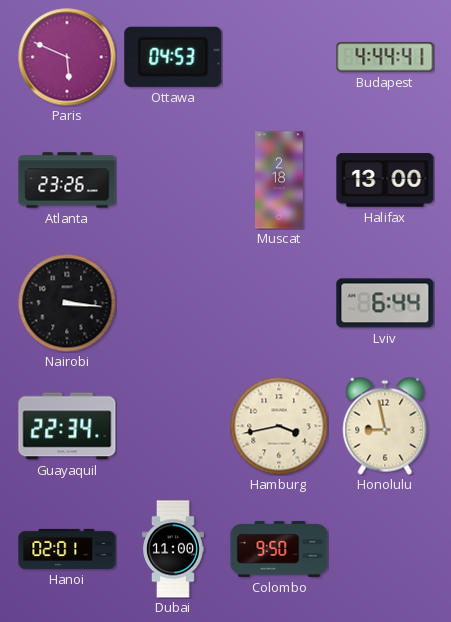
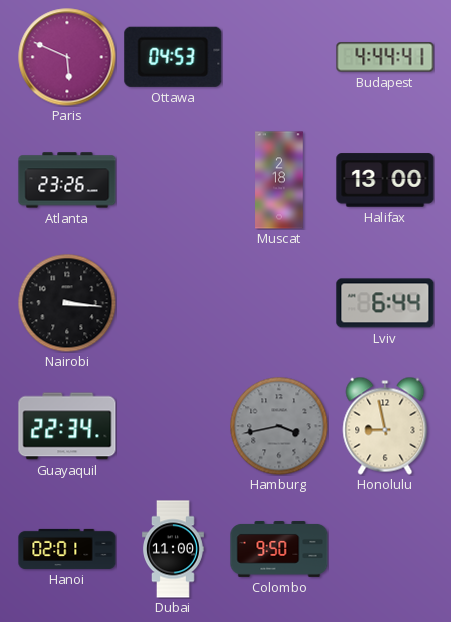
Hamburg dial: cream -> grey
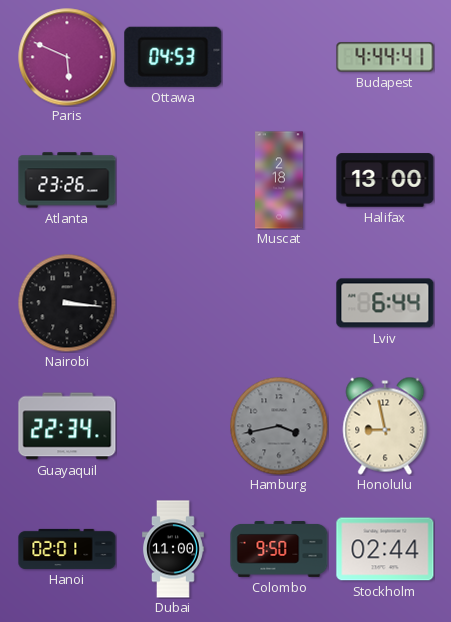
Stockholm: none -> 02:44
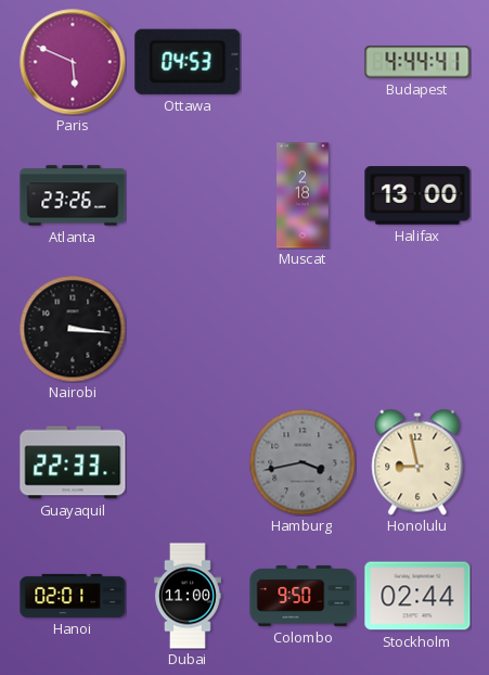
Lviv: 6:44 -> none
Guayaquil: 22:34 -> 22:33
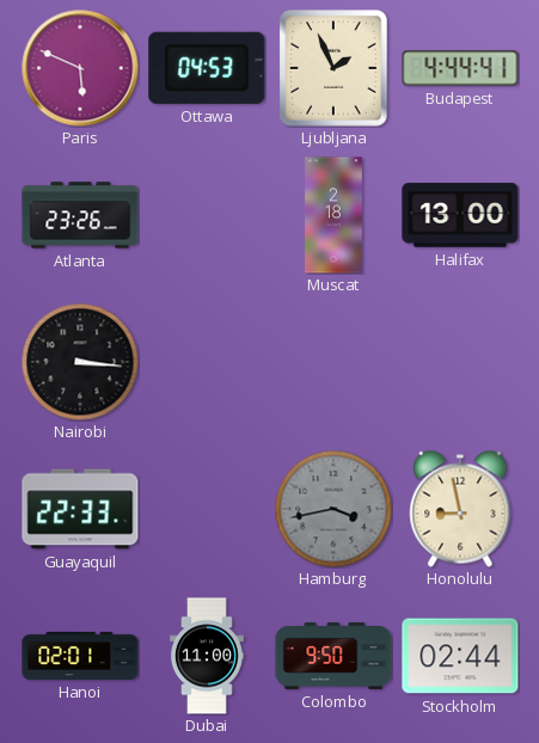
Ljubljana: none -> 1:56
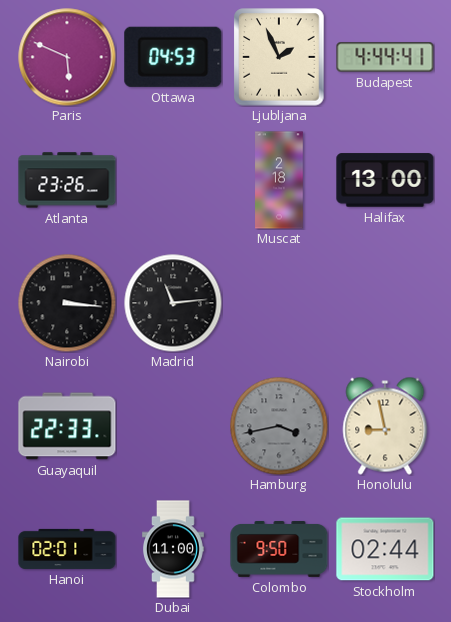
Madrid: none -> 11:14
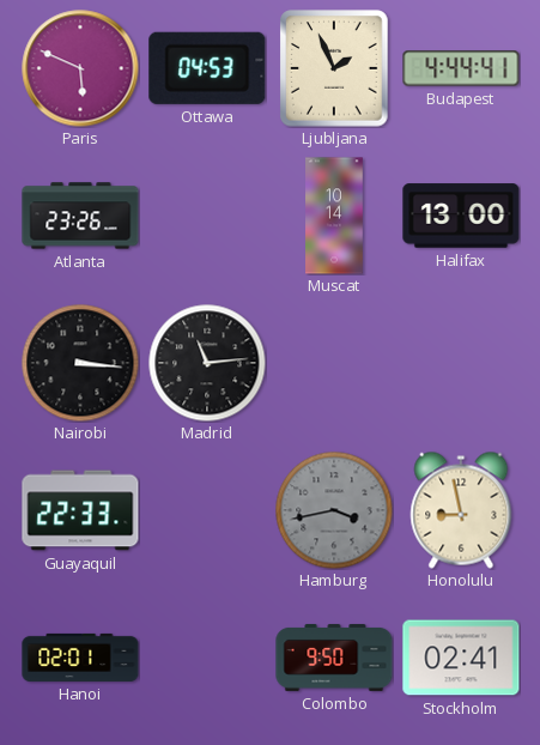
Muscat: 2:18 -> 10:14
Dubai: 11:00 -> none
Stockholm: 02:44 -> 02:41
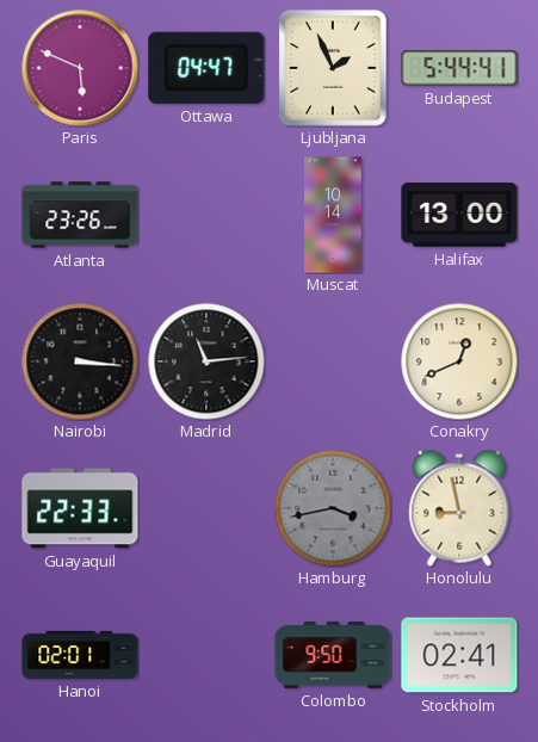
Ottawa: 04:53 -> 04:47
Budapest: 4:44 -> 5:44
Conakry: none -> 12:41
